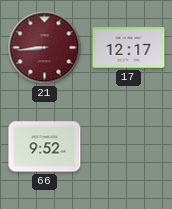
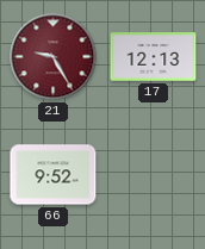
21: 8:44 -> 9:25
17: 12:17 -> 12:13
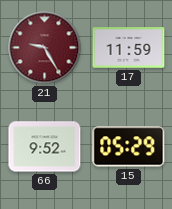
17: 12:13 -> 11:59
15: none -> 05:29
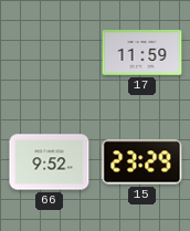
21: 9:25 -> none
15: 05:29 -> 23:29
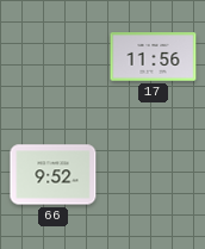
17: 11:59 -> 11:56
15: 23:29 -> none
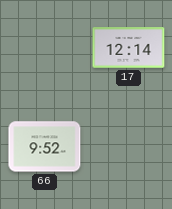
17: 11:56 -> 12:14
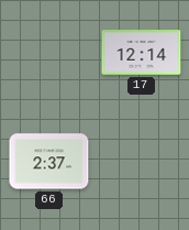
66: 9:52 -> 2:37
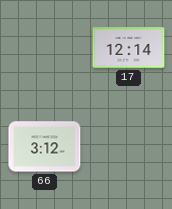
66: 2:37 -> 3:12
